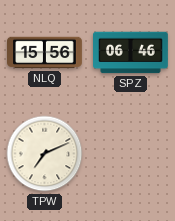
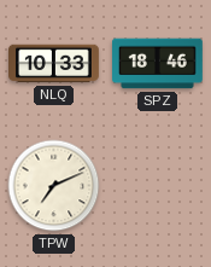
NLQ: 15:56 -> 10:33
SPZ: 06:46 -> 18:46
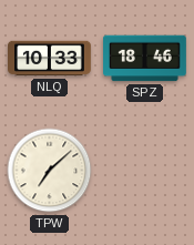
TPW: 7:11 -> 7:08
